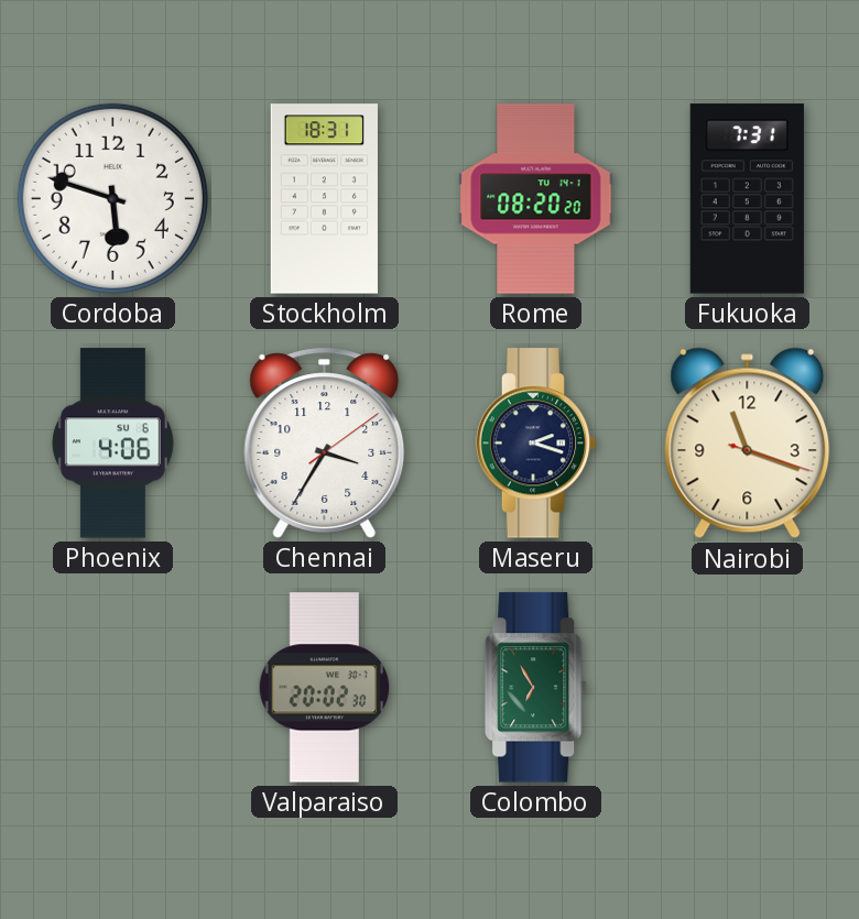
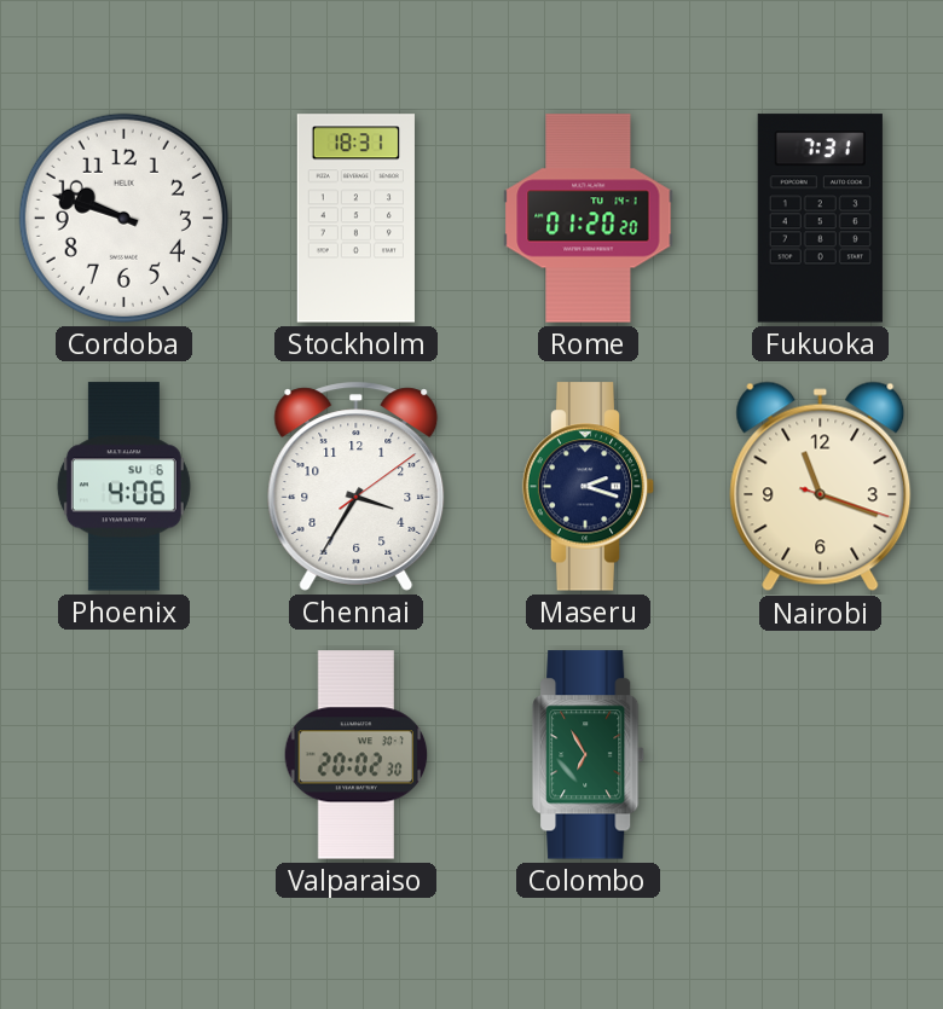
Cordoba: 5:48 -> 9:48
Rome: 08:20 -> 01:20
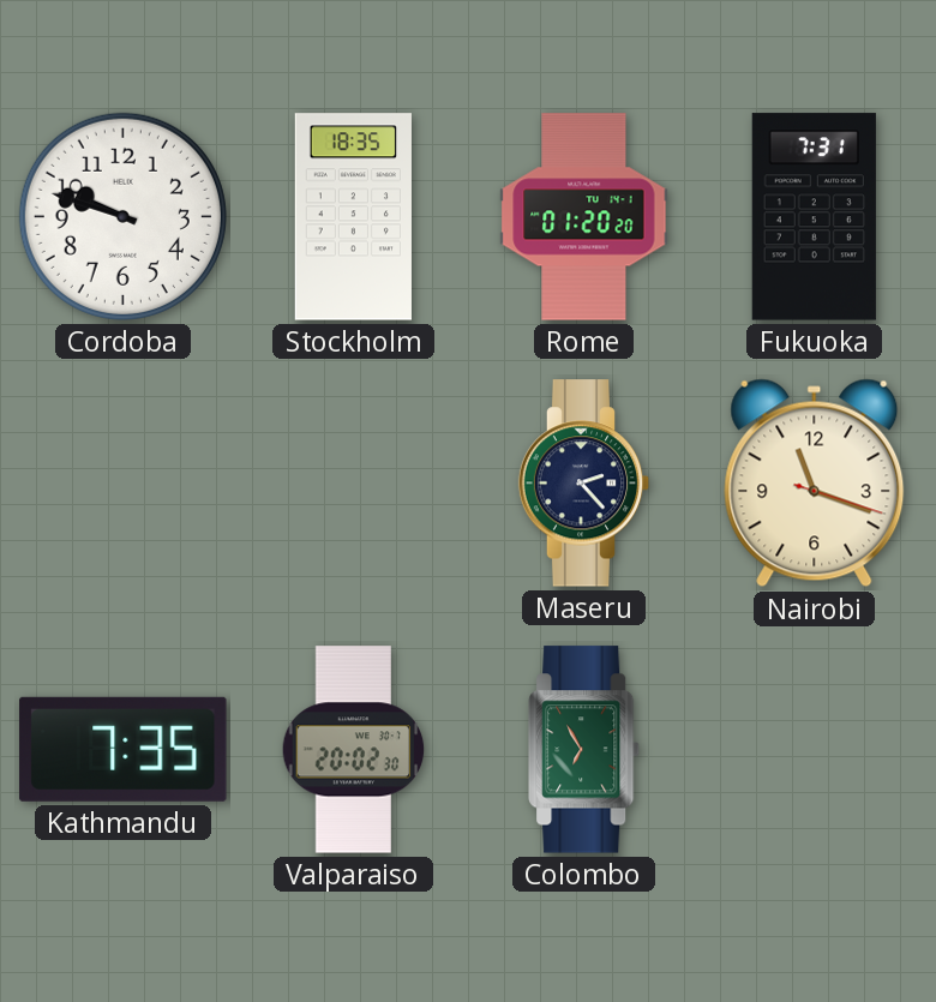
Stockholm: 18:31 -> 18:35
Phoenix: 4:06 -> none
Chennai: 3:35 -> none
Maseru: 2:18 -> 2:23
Kathmandu: none -> 7:35
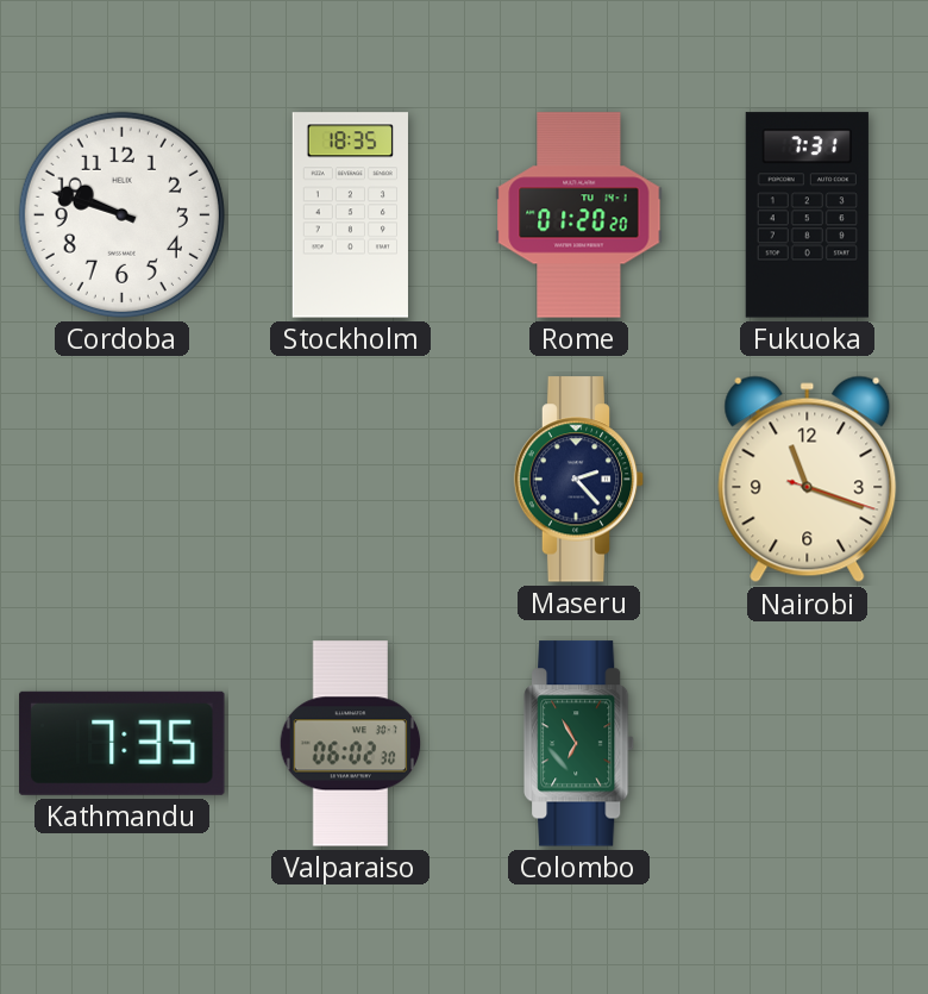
Valparaiso: 20:02 -> 06:02
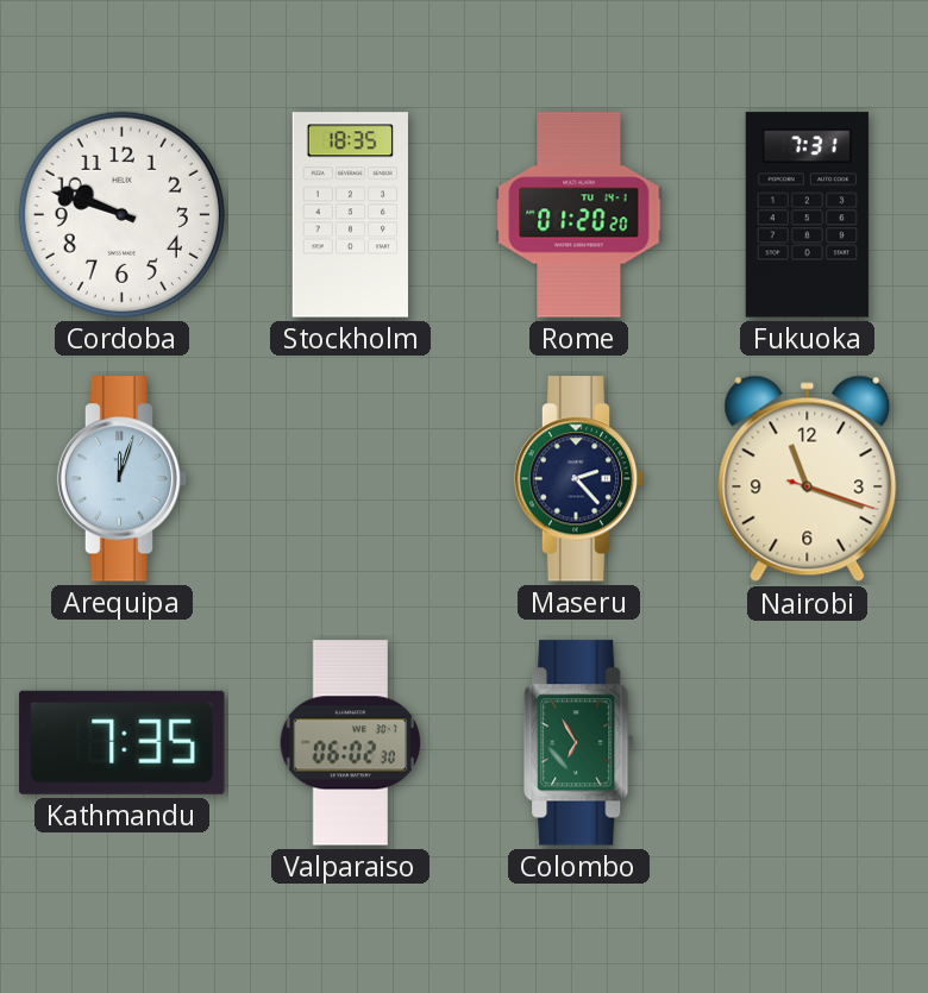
Arequipa: none -> 12:03
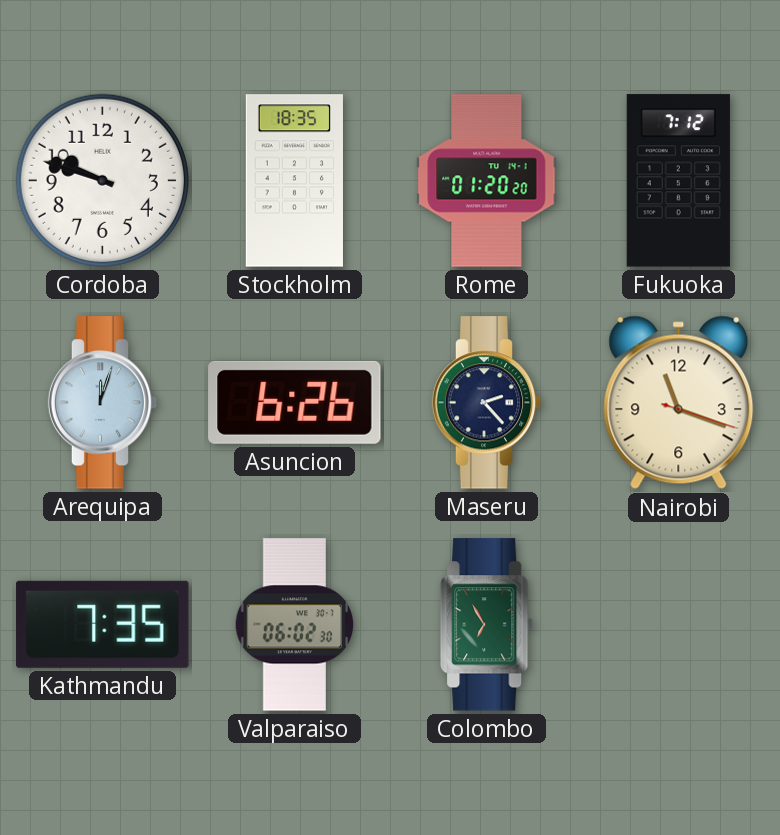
Fukuoka: 7:31 -> 7:12
Asuncion: none -> 6:26
